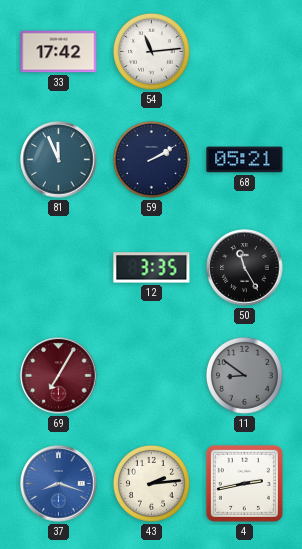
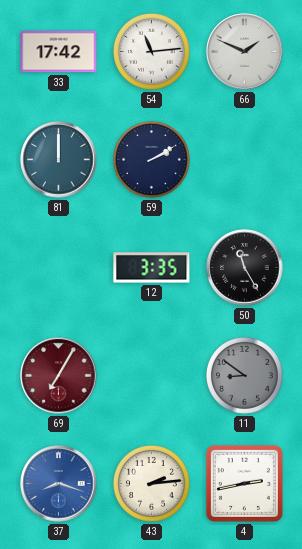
66: none -> 1:49
81: 11:56 -> 12:00
68: 05:21 -> none
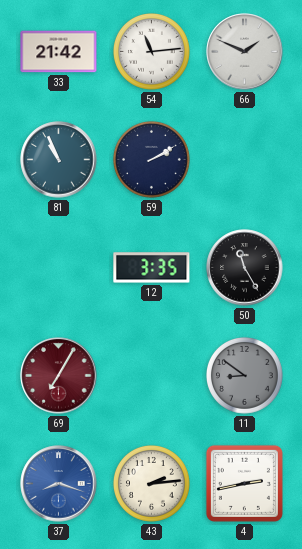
33: 17:42 -> 21:42
81: 12:00 -> 10:56
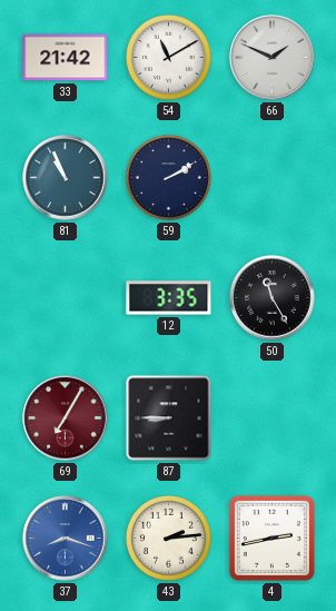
54: 11:14 -> 11:10
87: none -> 8:45
11: 8:51 -> none
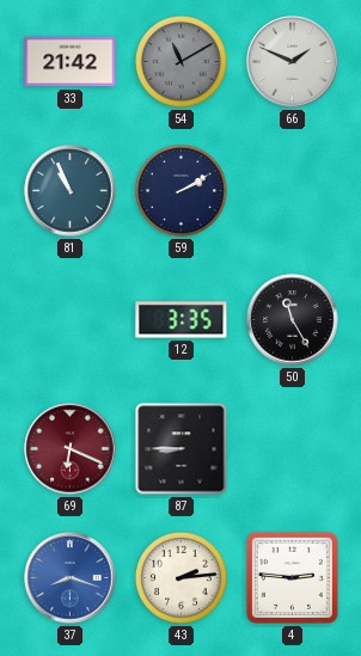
54 dial: white -> grey
69: 7:05 -> 6:19
4: 2:43 -> 2:46
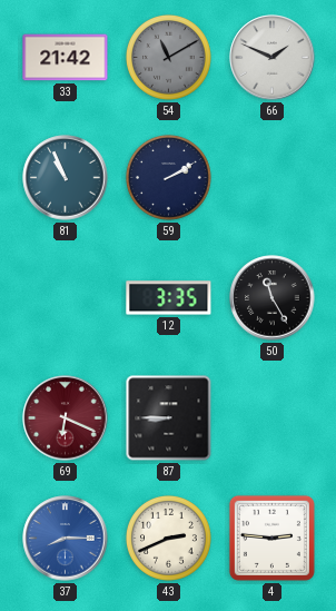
37: 8:18 -> 8:15
43: 2:14 -> 2:41
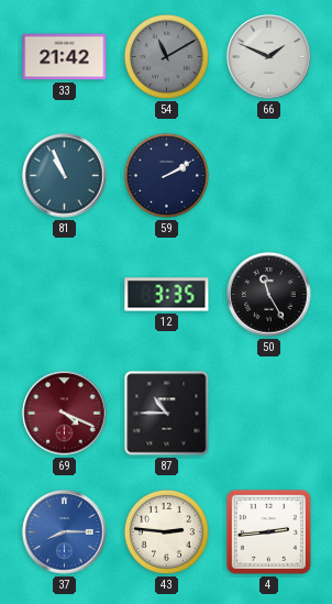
69: 6:19 -> 4:19
87: 8:45 -> 10:45
43: 2:41 -> 2:46
4: 2:46 -> 2:44
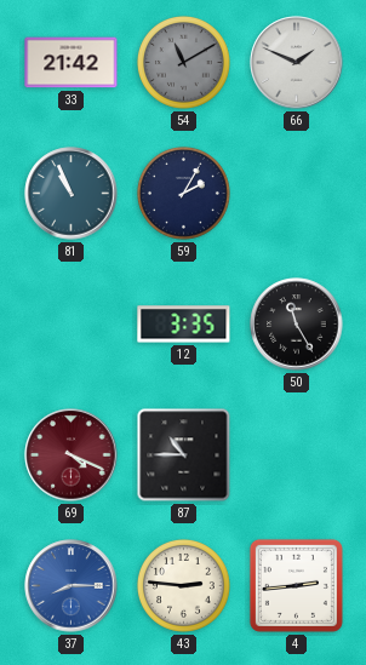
59: 2:10 -> 2:05
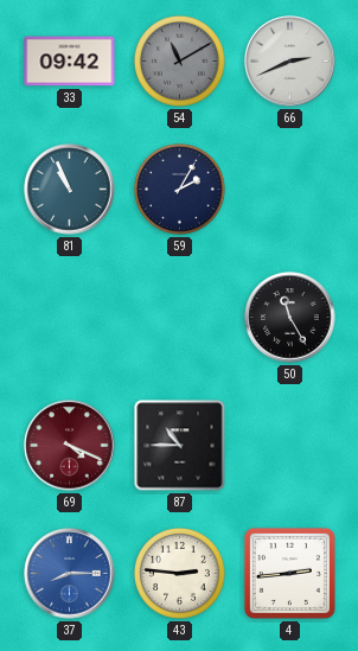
33: 21:42 -> 09:42
66: 1:49 -> 2:41
12: 3:35 -> none
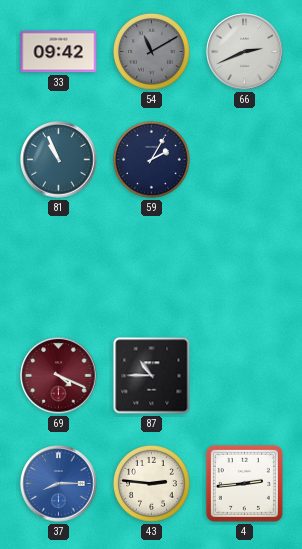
50: 11:25 -> none
